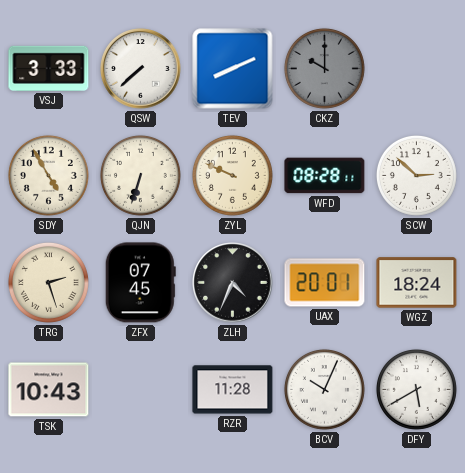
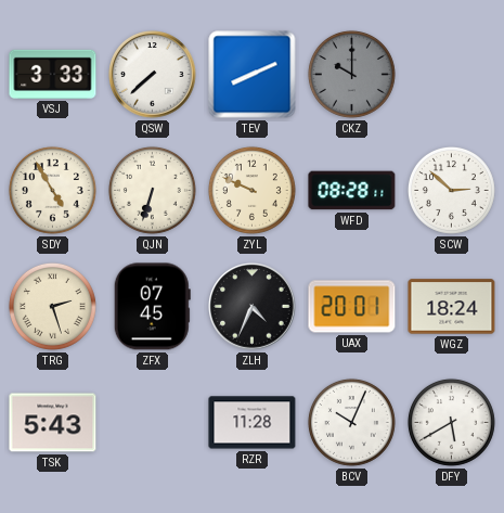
TSK: 10:43 -> 5:43
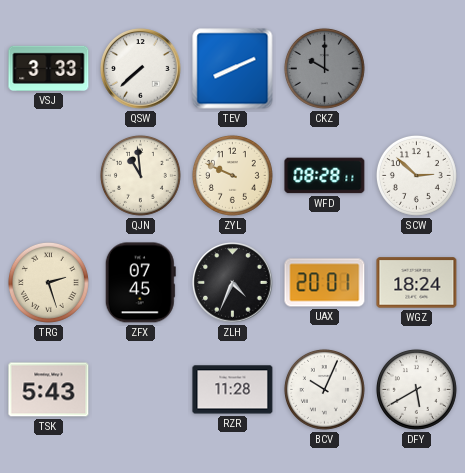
SDY: 4:55 -> none
QJN: 6:33 -> 10:59
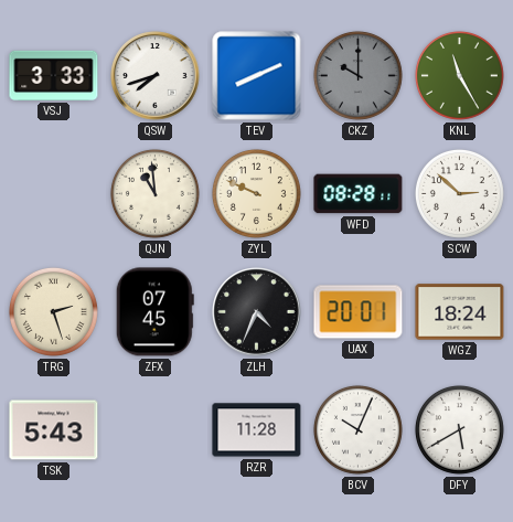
QSW: 7:38 -> 7:42
KNL: none -> 11:25
